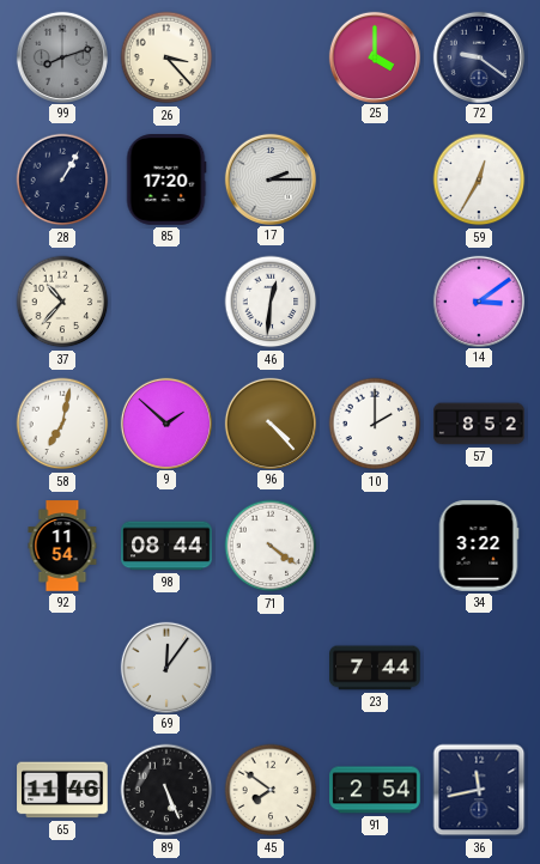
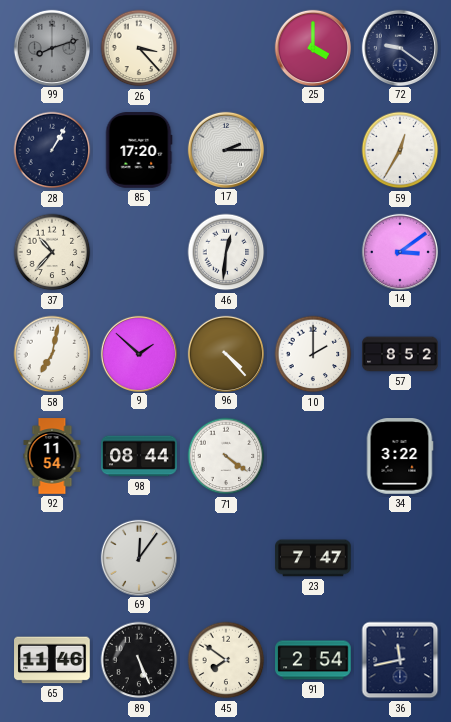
23: 7:44 -> 7:47
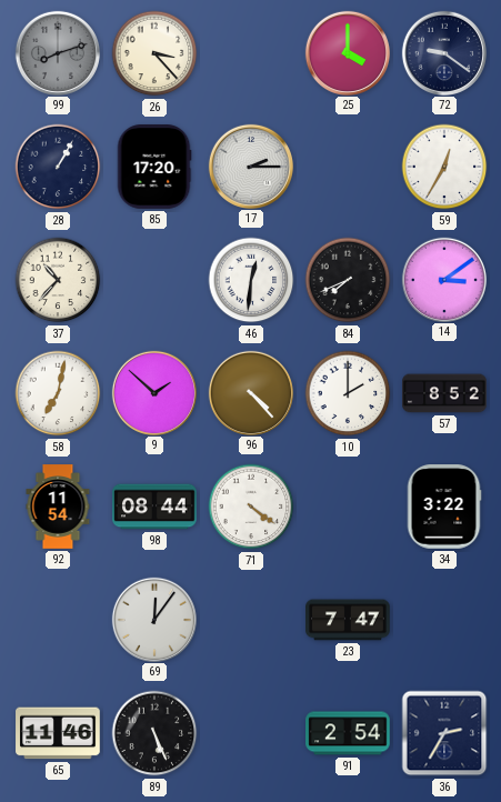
84: none -> 7:41
45: 7:51 -> none
36: 11:43 -> 2:35
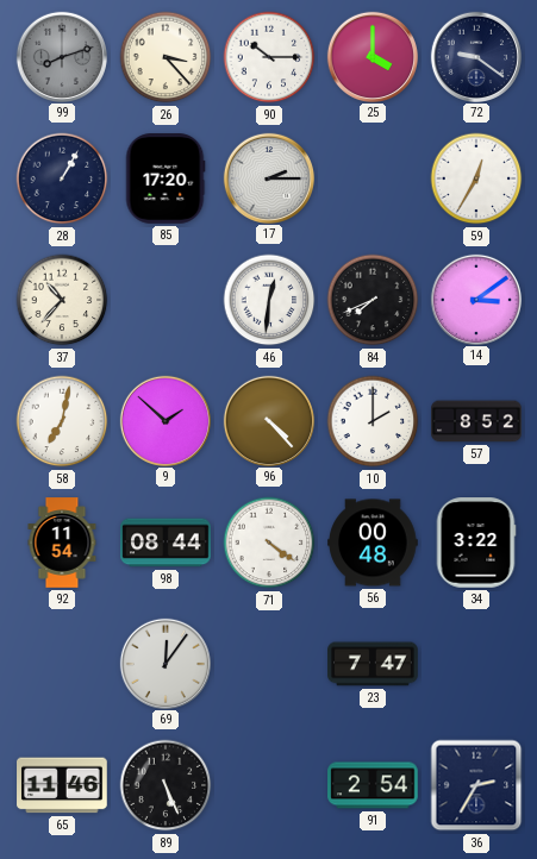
90: none -> 10:15
56: none -> 00:48
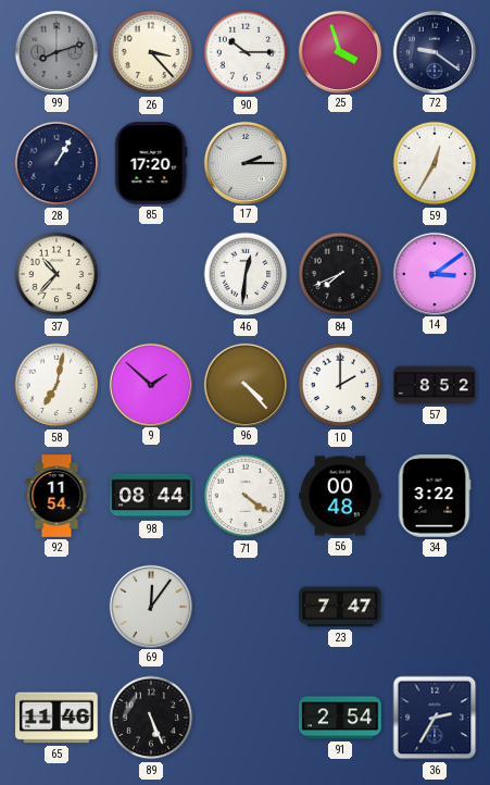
25: 4:00 -> 3:57
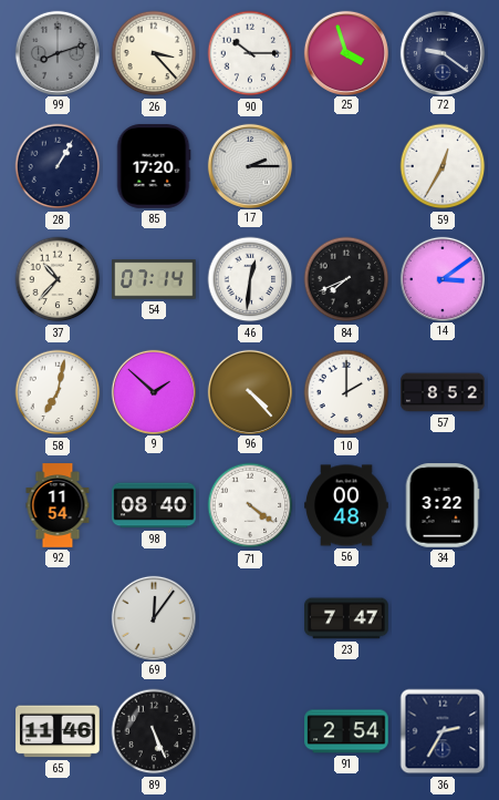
54: none -> 07:14
98: 08:44 -> 08:40
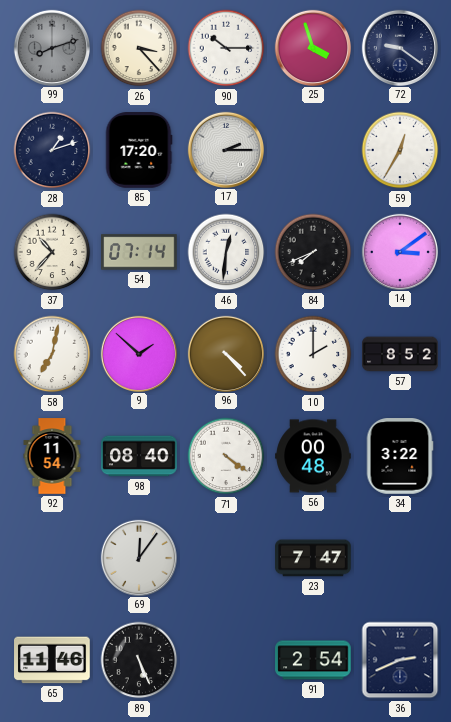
28: 1:05 -> 1:12
36: 2:35 -> 2:41
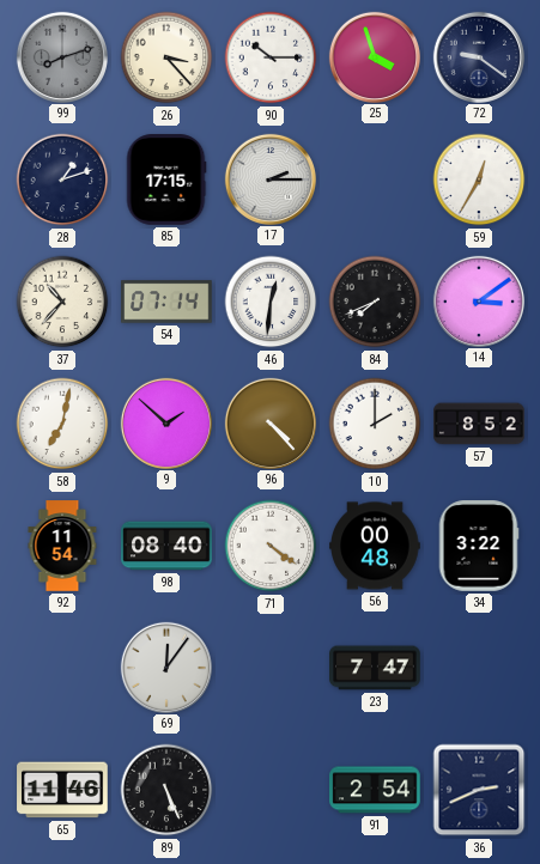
85: 17:20 -> 17:15
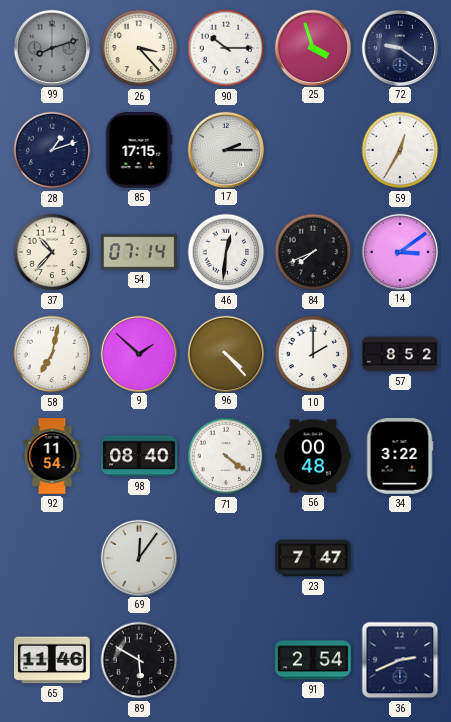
89: 5:26 -> 5:50
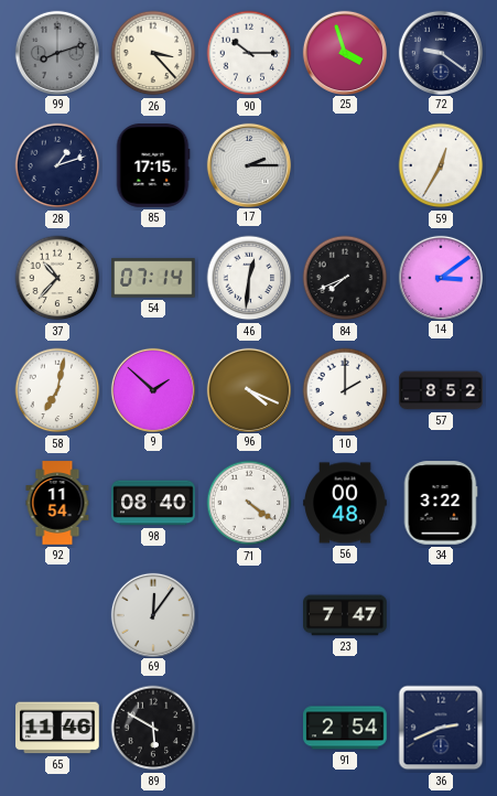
96: 4:23 -> 4:19
